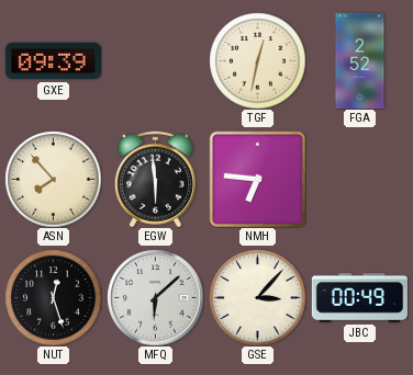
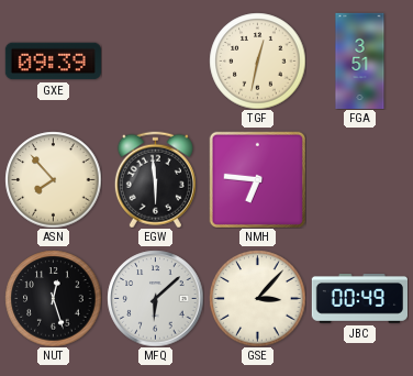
FGA: 2:52 -> 3:51
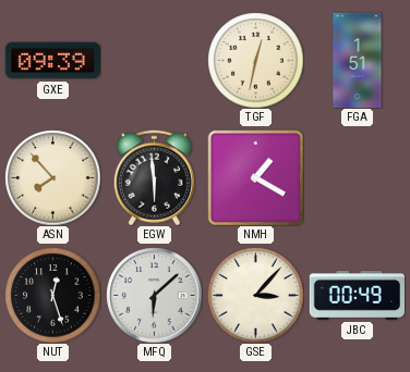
FGA: 3:51 -> 1:51
NMH: 6:46 -> 1:20
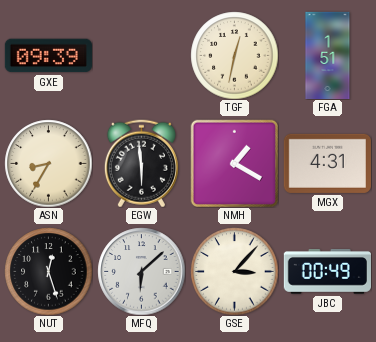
ASN: 7:53 -> 8:35
MGX: none -> 4:31
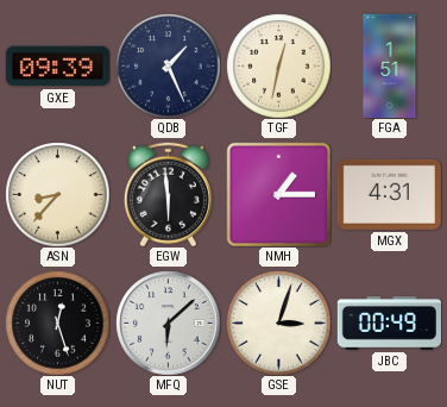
QDB: none -> 1:26
ASN: 8:35 -> 8:37
NMH: 1:20 -> 1:15
GSE: 3:07 -> 3:03
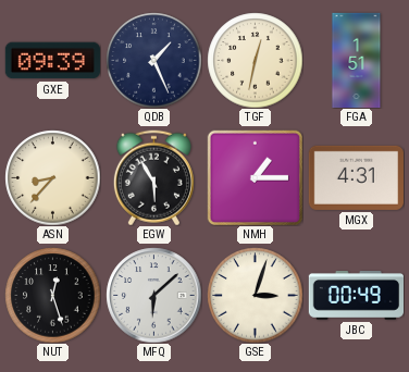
EGW: 5:59 -> 5:55
